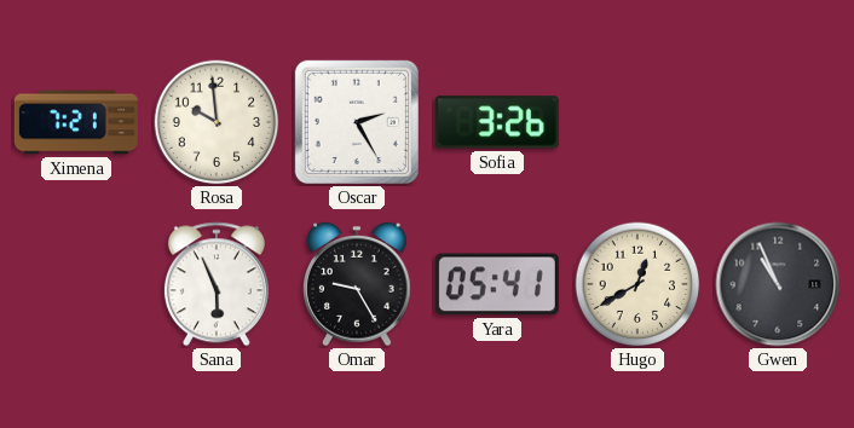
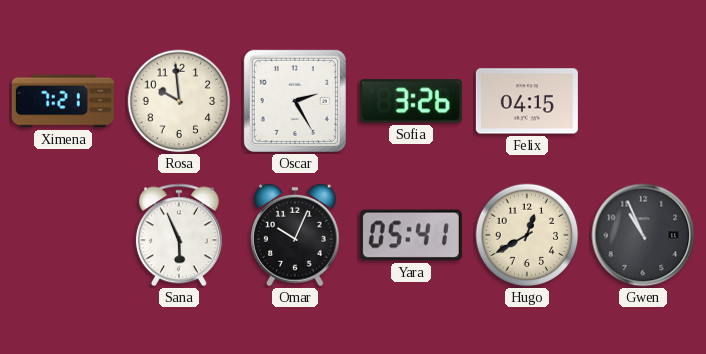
Felix: none -> 04:15
Omar: 9:25 -> 10:04
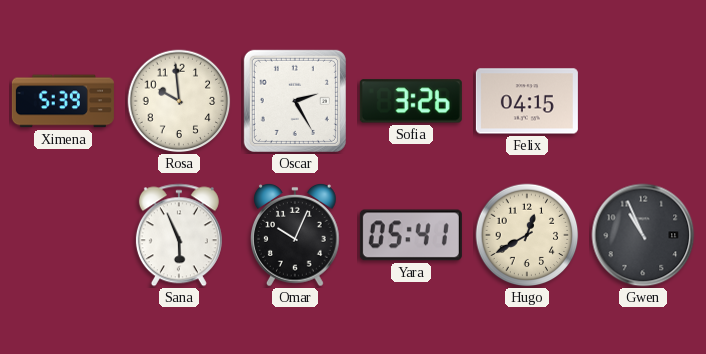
Ximena: 7:21 -> 5:39
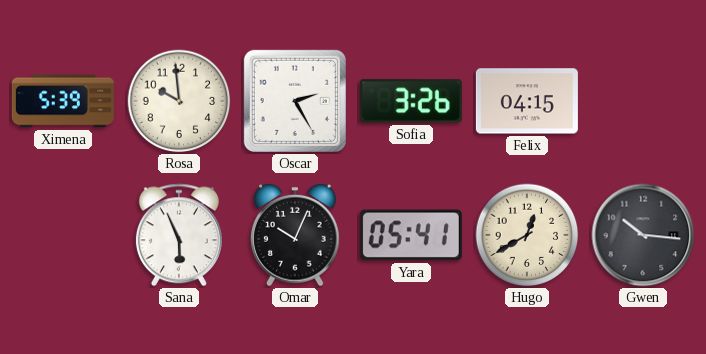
Gwen: 10:56 -> 10:16
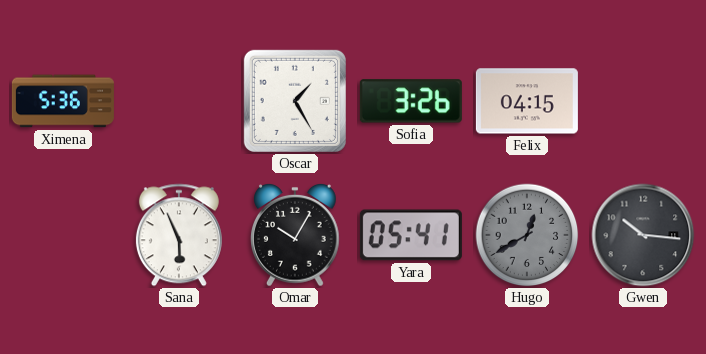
Ximena: 5:39 -> 5:36
Rosa: 9:59 -> none
Oscar: 2:25 -> 1:25
Omar: 10:04 -> 10:05
Hugo dial: cream -> grey
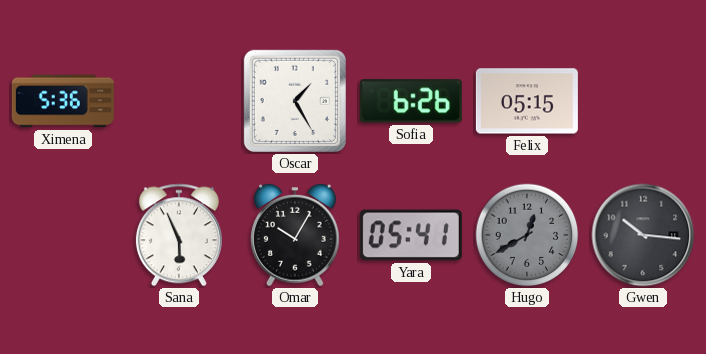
Sofia: 3:26 -> 6:26
Felix: 04:15 -> 05:15
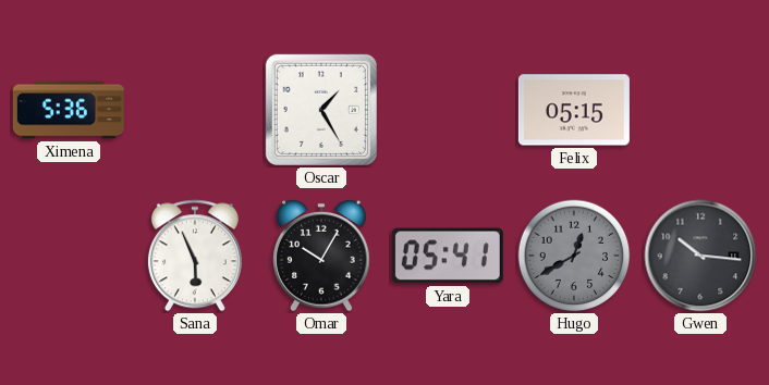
Sofia: 6:26 -> none
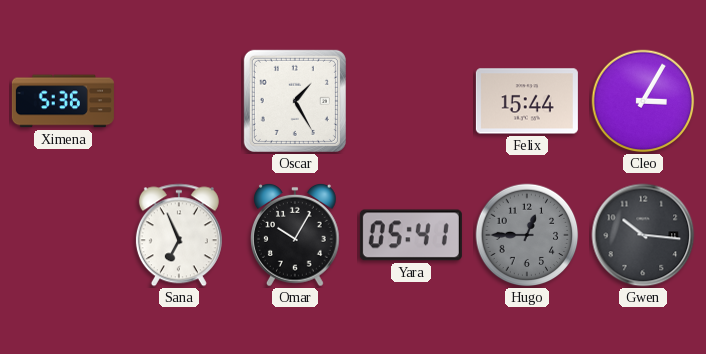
Felix: 05:15 -> 15:44
Cleo: none -> 3:05
Sana: 5:56 -> 6:56
Hugo: 12:40 -> 12:45
